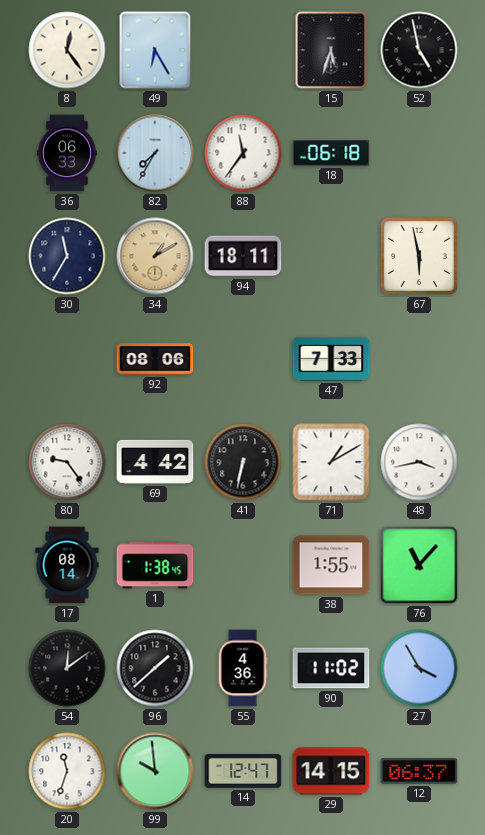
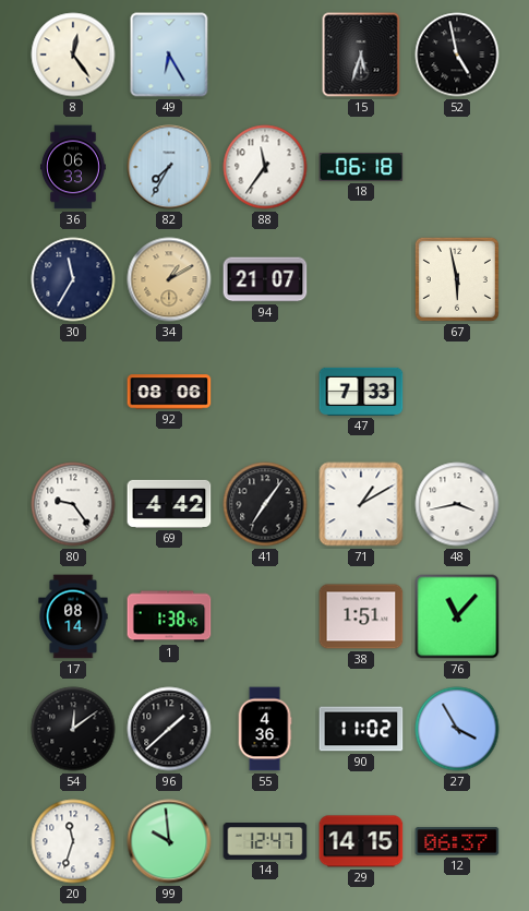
94: 18:11 -> 21:07
41: 6:32 -> 7:06
38: 1:55 -> 1:51
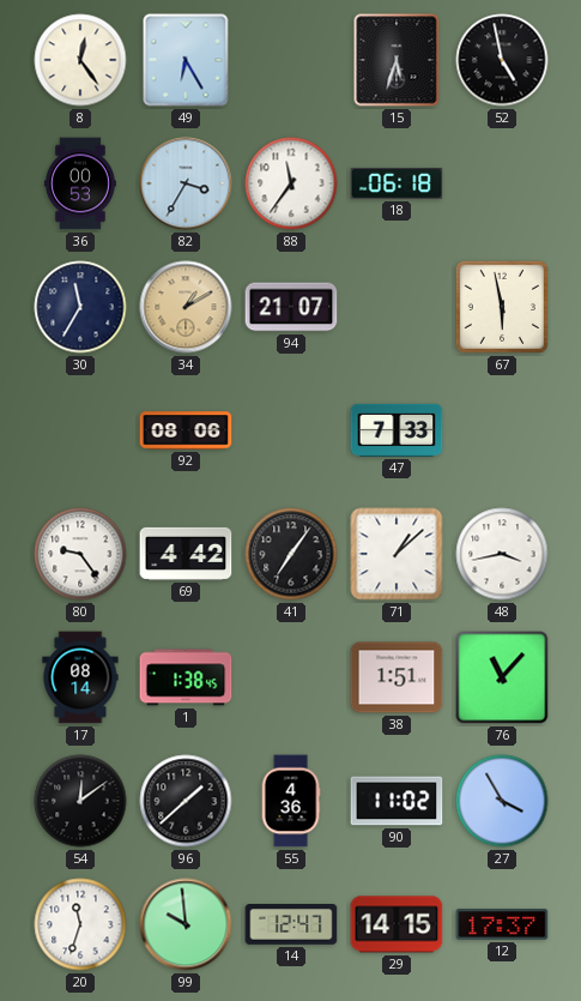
36: 06:33 -> 00:53
82: 7:35 -> 3:35
71: 1:10 -> 1:08
12: 06:37 -> 17:37
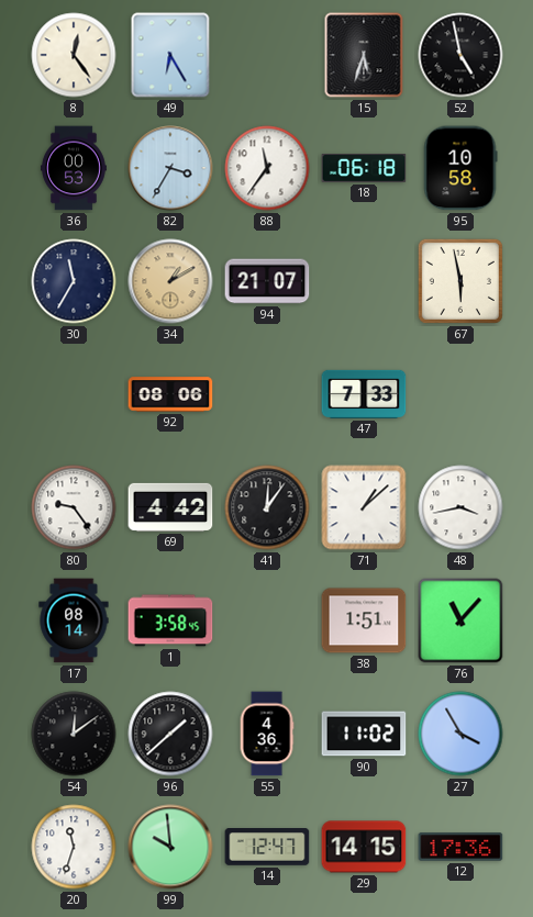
95: none -> 10:58
41: 7:06 -> 12:06
1: 1:38 -> 3:58
12: 17:37 -> 17:36
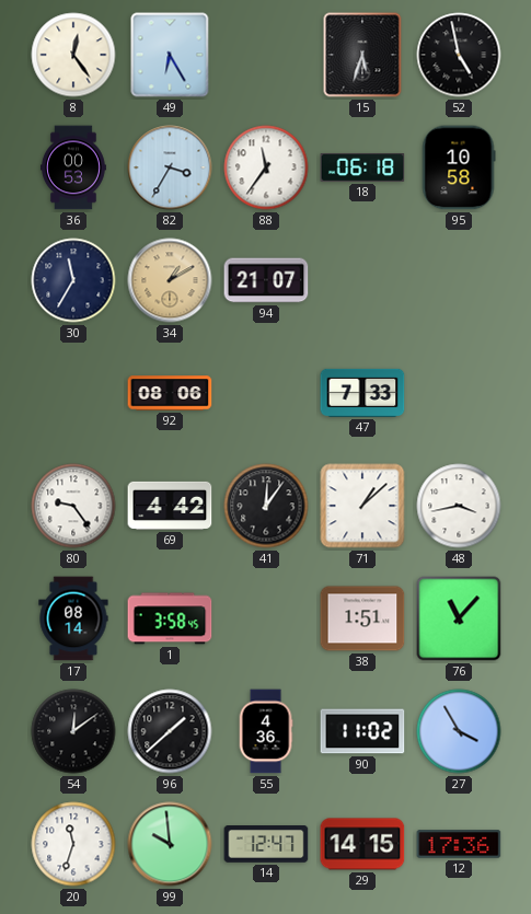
67: 5:58 -> none
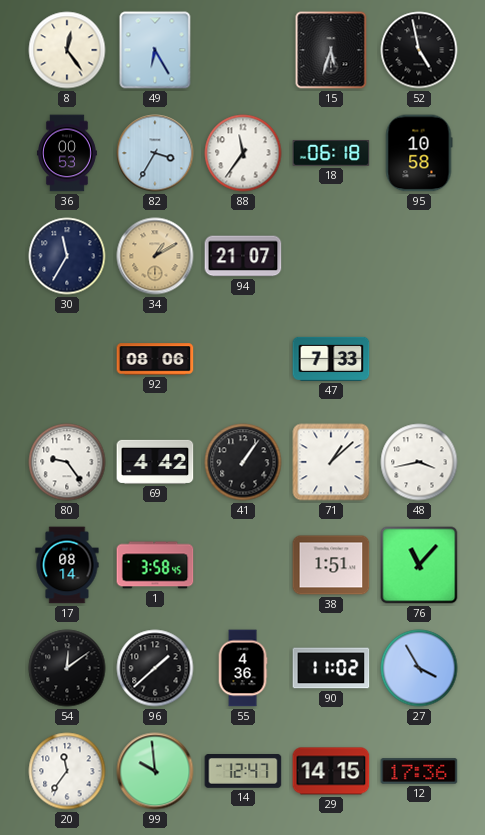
41: 12:06 -> 1:06
20: 11:33 -> 11:36
